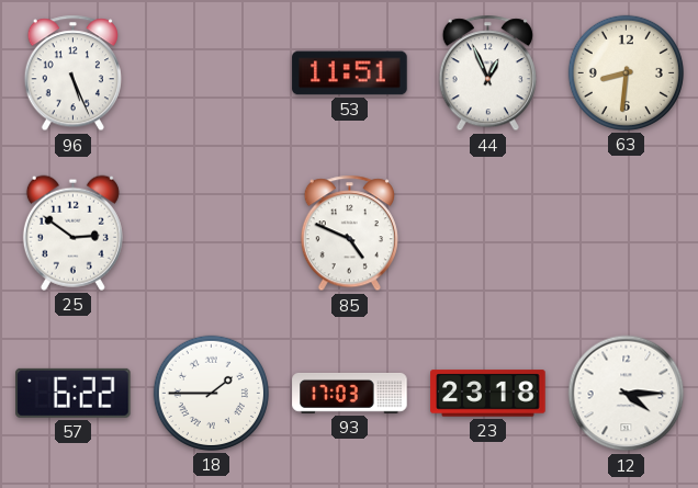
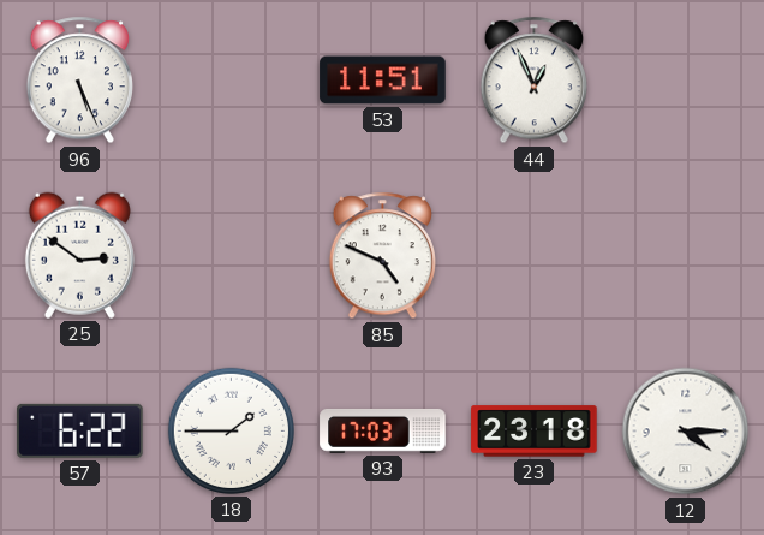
63: 8:31 -> none
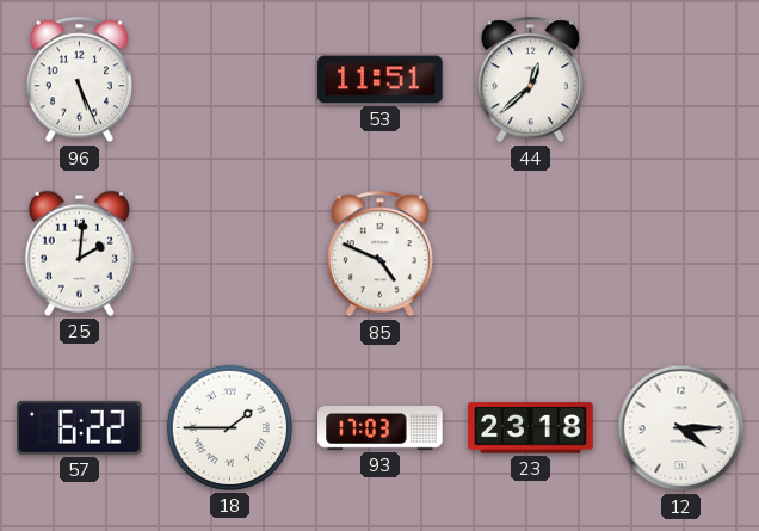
44: 12:56 -> 12:38
25: 2:51 -> 2:01
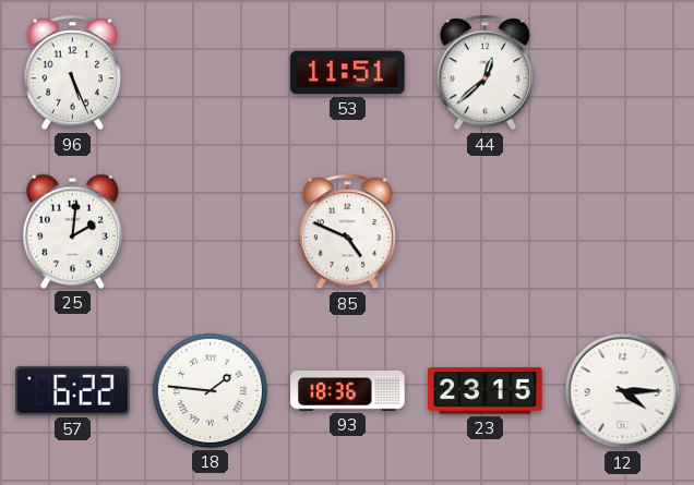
18: 1:45 -> 1:46
93: 17:03 -> 18:36
23: 23:18 -> 23:15
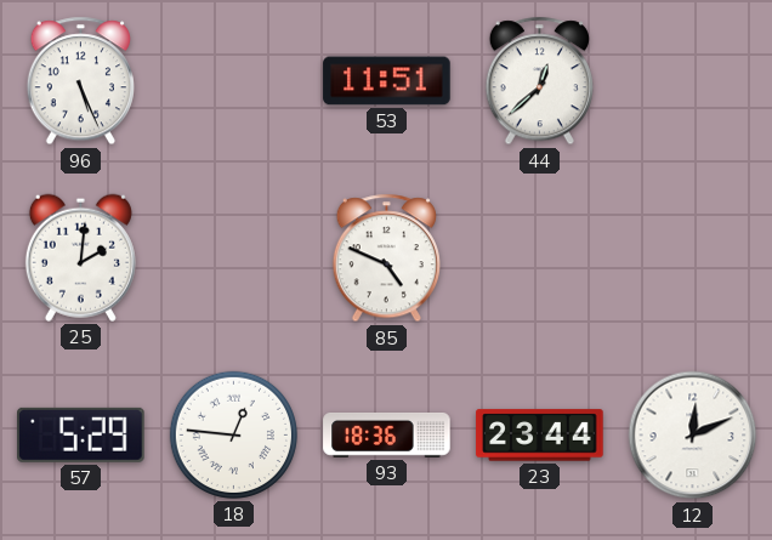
57: 6:22 -> 5:29
18: 1:46 -> 12:46
23: 23:15 -> 23:44
12: 4:15 -> 12:11
